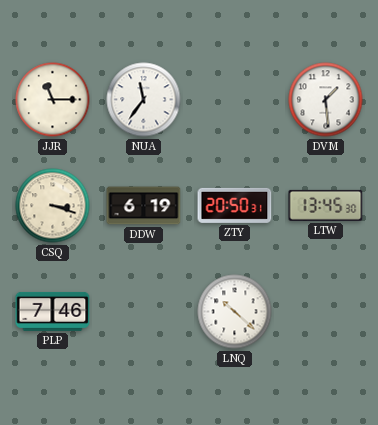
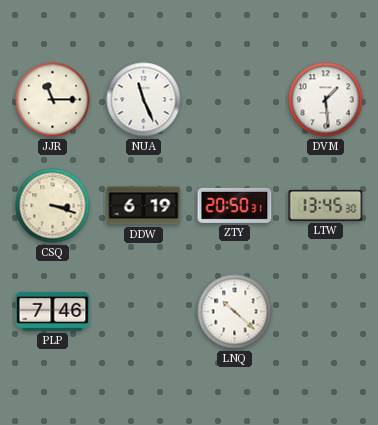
NUA: 11:36 -> 11:26
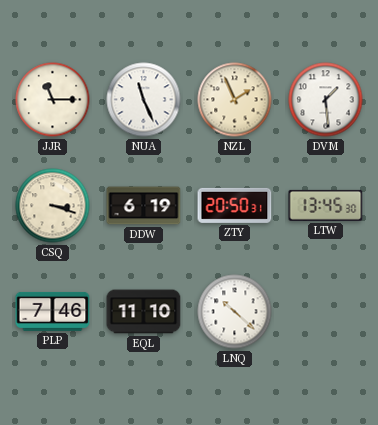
NZL: none -> 1:56
EQL: none -> 11:10
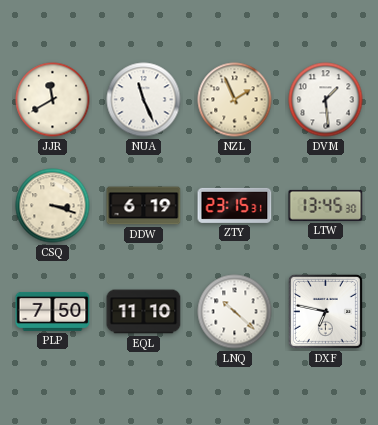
JJR: 11:15 -> 11:40
ZTY: 20:50 -> 23:15
PLP: 7:46 -> 7:50
DXF: none -> 6:47
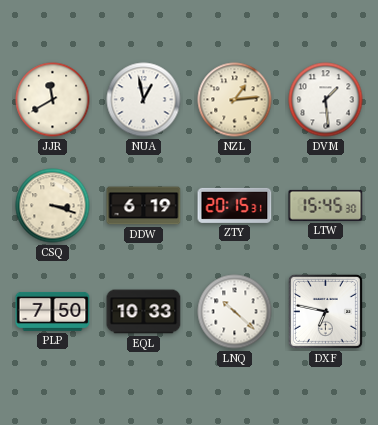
NUA: 11:26 -> 12:58
NZL: 1:56 -> 1:14
ZTY: 23:15 -> 20:15
LTW: 13:45 -> 15:45
EQL: 11:10 -> 10:33
